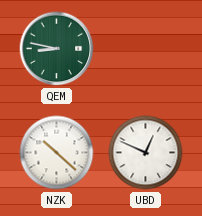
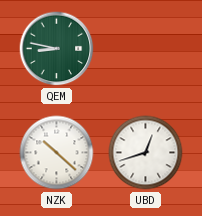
UBD: 12:49 -> 12:42
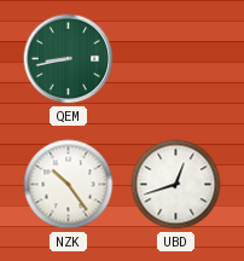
QEM: 8:47 -> 8:43
NZK: 10:22 -> 10:24
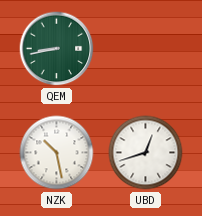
NZK: 10:24 -> 10:28
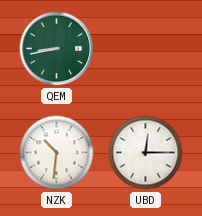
NZK: 10:28 -> 10:31
UBD: 12:42 -> 12:15
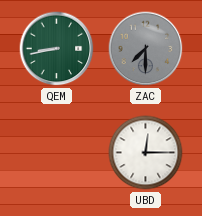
ZAC: none -> 7:30
NZK: 10:31 -> none
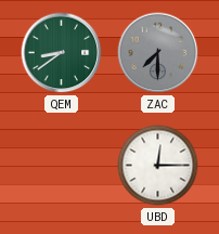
QEM: 8:43 -> 8:39
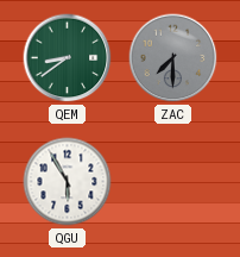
QGU: none -> 5:55
UBD: 12:15 -> none
